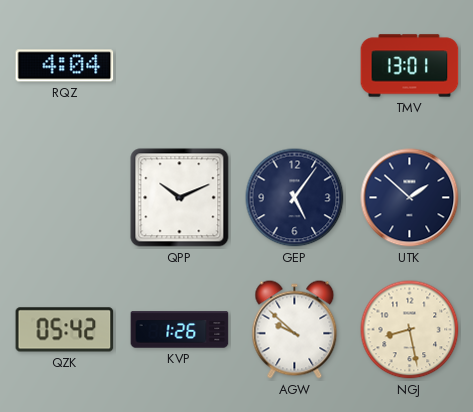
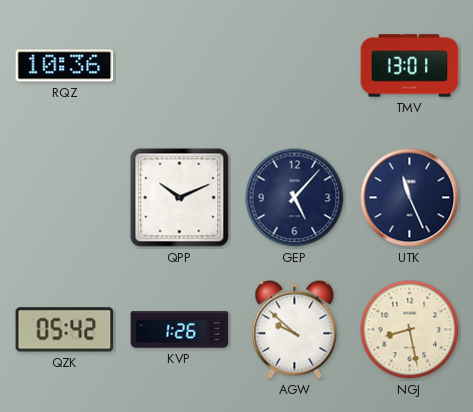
RQZ: 4:04 -> 10:36
GEP: 5:06 -> 5:07
UTK: 1:52 -> 11:26
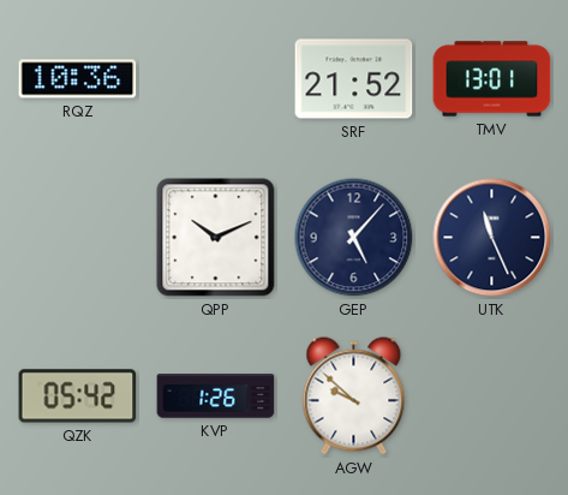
SRF: none -> 21:52
NGJ: 8:28 -> none
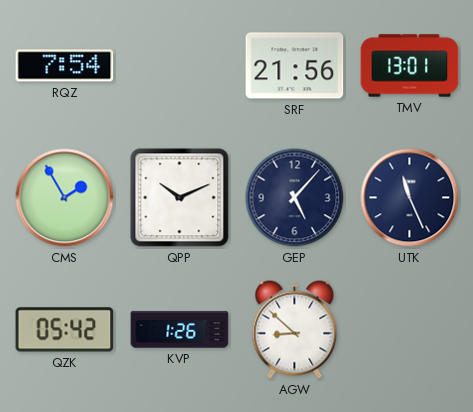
RQZ: 10:36 -> 7:54
SRF: 21:52 -> 21:56
CMS: none -> 1:55
AGW: 9:52 -> 8:52
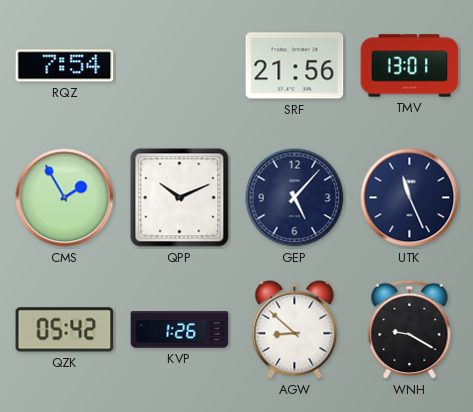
WNH: none -> 9:20
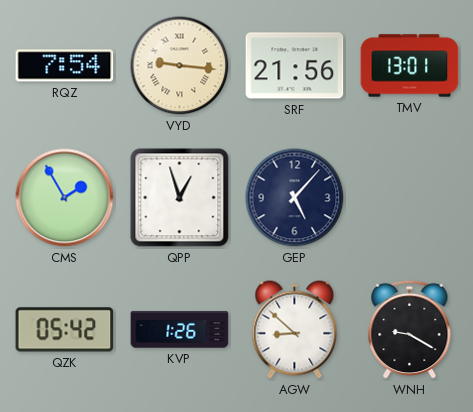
VYD: none -> 9:16
QPP: 10:11 -> 12:57
UTK: 11:26 -> none
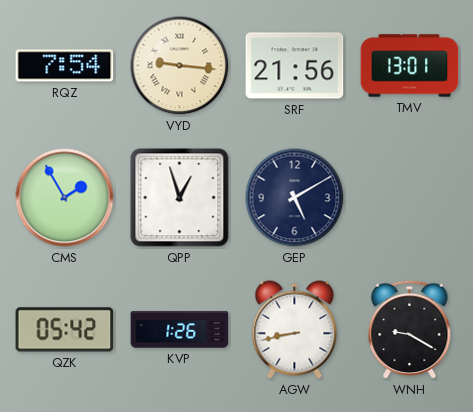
GEP: 5:07 -> 5:10
AGW: 8:52 -> 8:43
